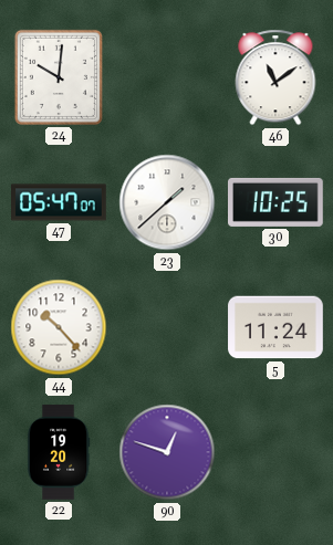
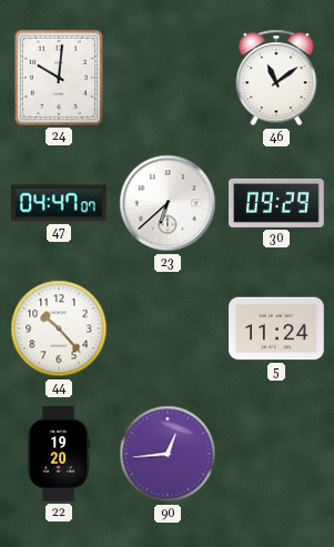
47: 05:47 -> 04:47
23: 1:38 -> 6:38
30: 10:25 -> 09:29
90: 12:48 -> 12:44
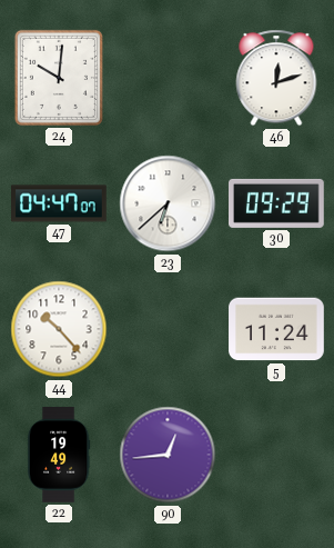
46: 11:09 -> 12:12
22: 19:20 -> 19:49
